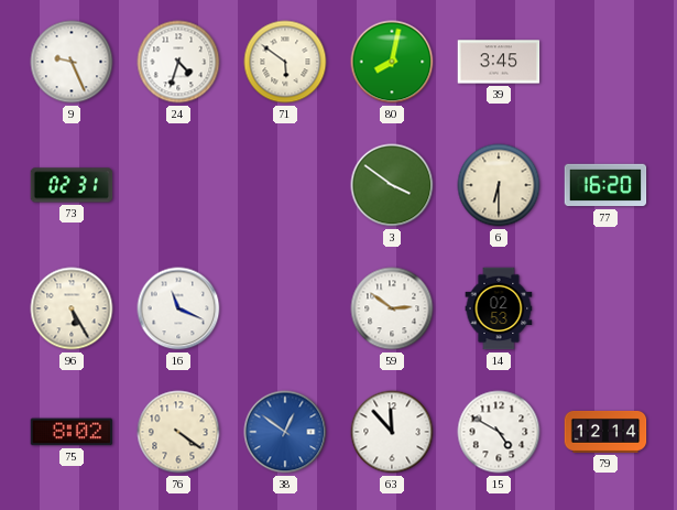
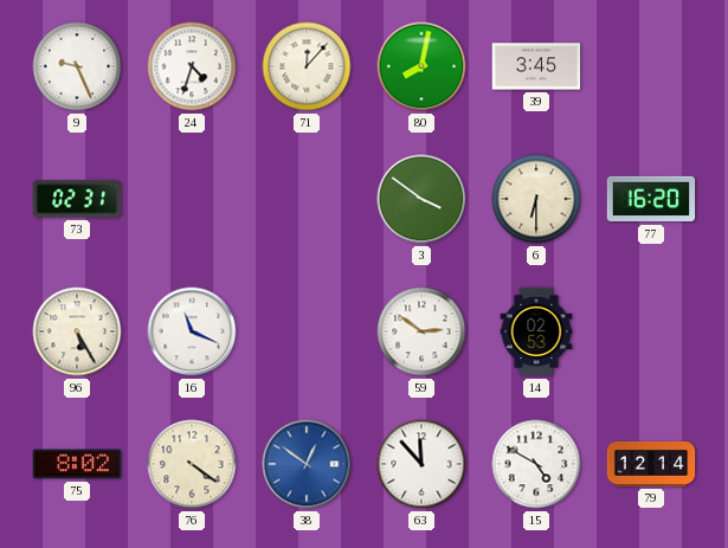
71: 5:51 -> 12:07
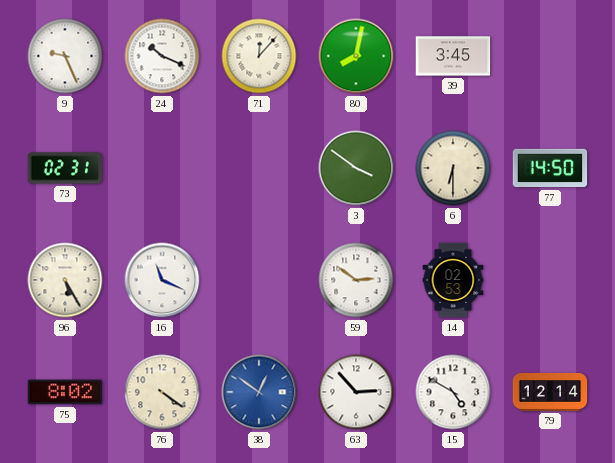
24: 4:33 -> 10:19
77: 16:20 -> 14:50
63: 11:53 -> 2:53
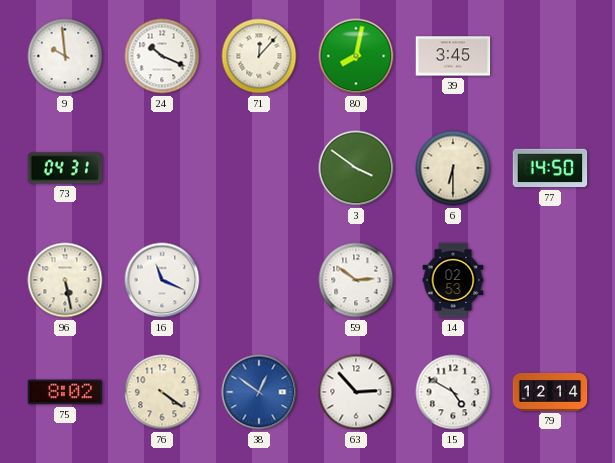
9: 9:26 -> 9:59
73: 02:31 -> 04:31
96: 5:25 -> 5:28
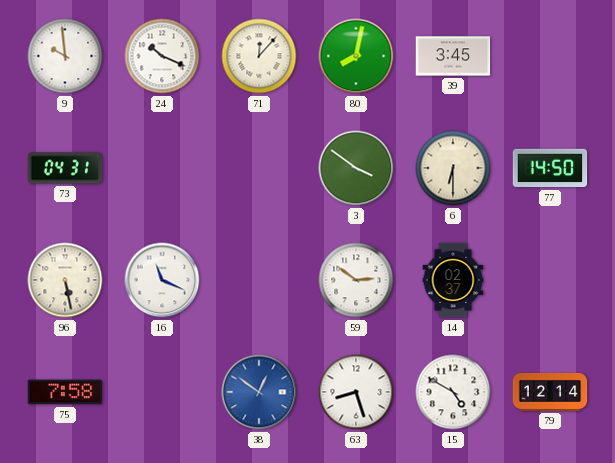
14: 02:53 -> 02:37
75: 8:02 -> 7:58
76: 4:21 -> none
63: 2:53 -> 8:27
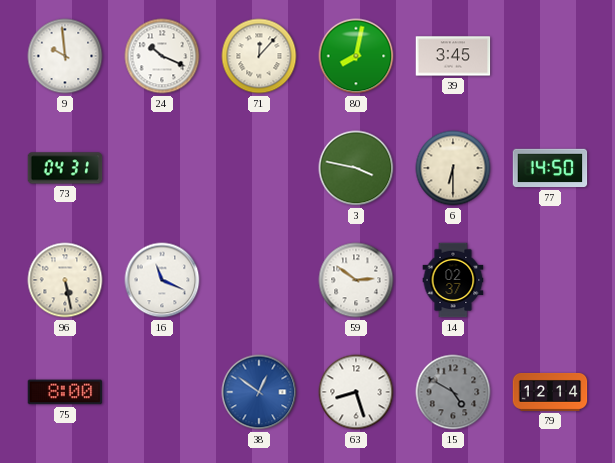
3: 3:51 -> 3:47
75: 7:58 -> 8:00
15 dial: white -> grey
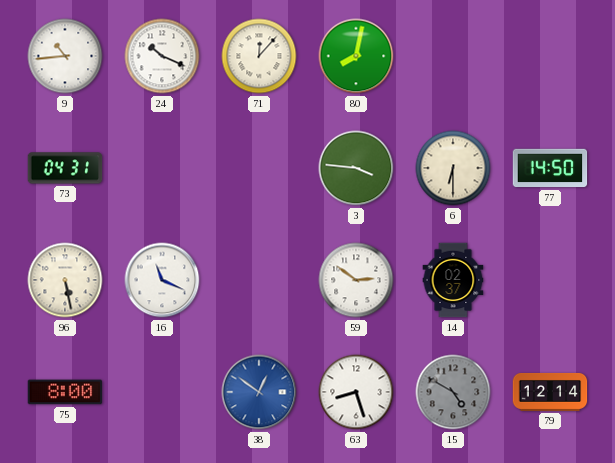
9: 9:59 -> 10:44
39: 3:45 -> none
3: 3:47 -> 3:46
